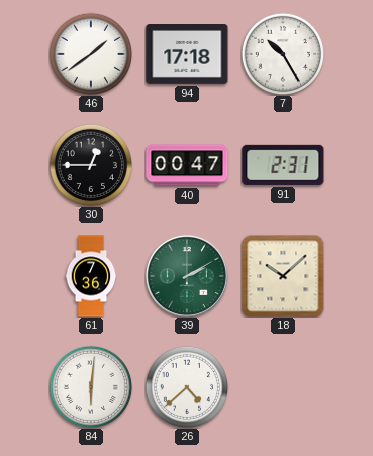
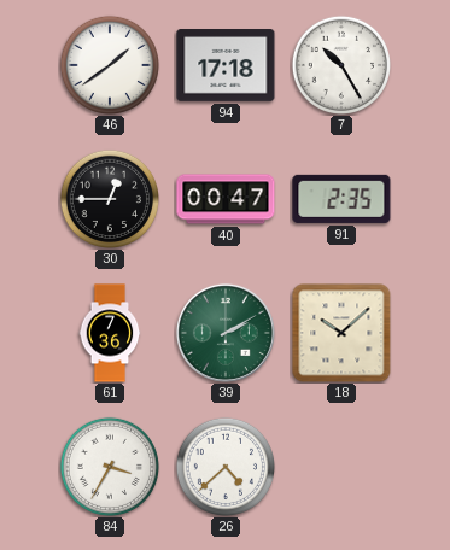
91: 2:31 -> 2:35
84: 6:01 -> 3:35
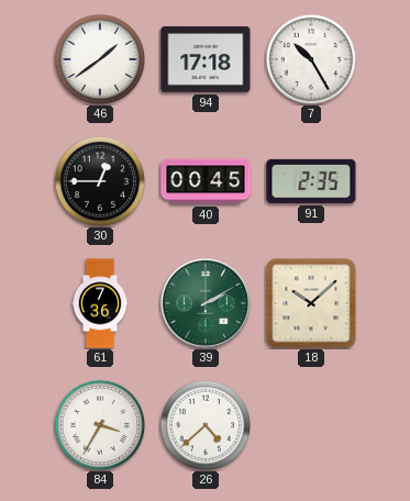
40: 00:47 -> 00:45
